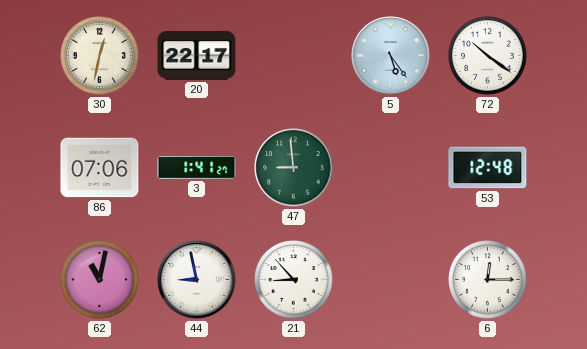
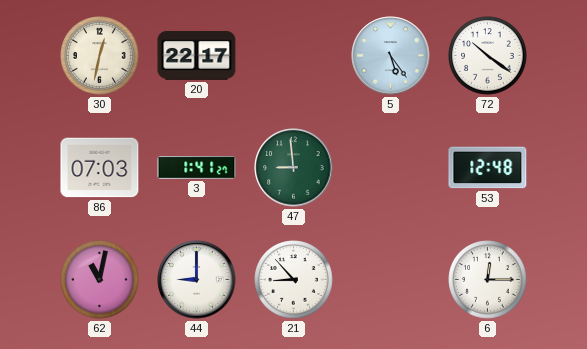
86: 07:06 -> 07:03
44: 8:58 -> 9:00
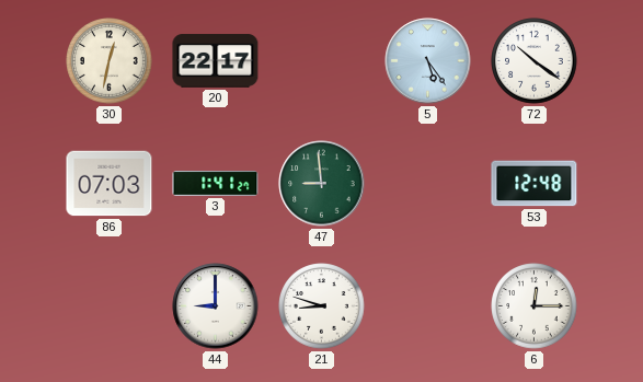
62: 11:02 -> none
21: 8:53 -> 8:48
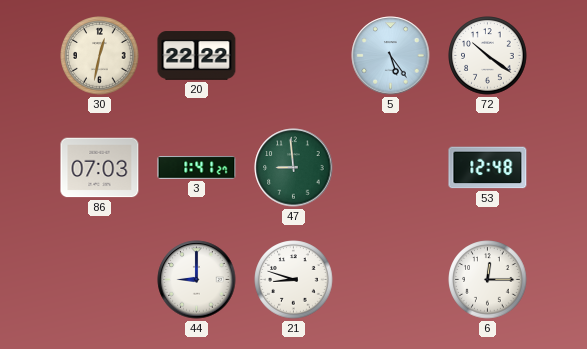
20: 22:17 -> 22:22
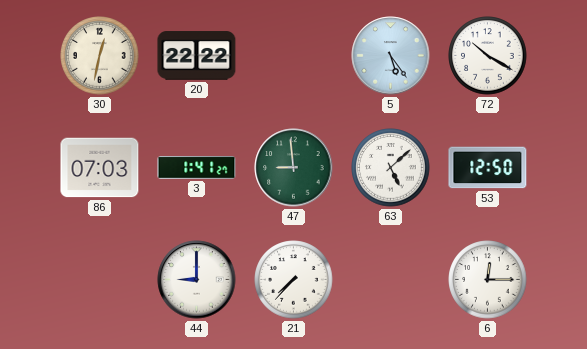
72: 10:21 -> 10:20
63: none -> 5:08
53: 12:48 -> 12:50
21: 8:48 -> 7:37
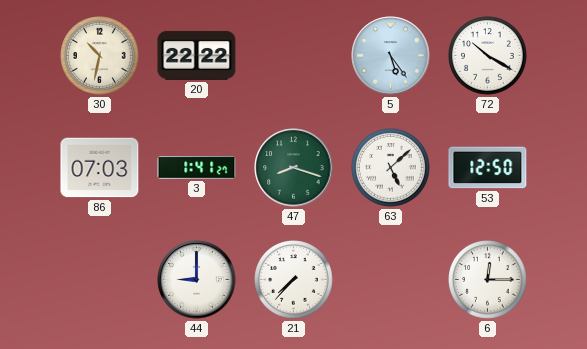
30: 12:32 -> 10:32
47: 8:59 -> 8:18
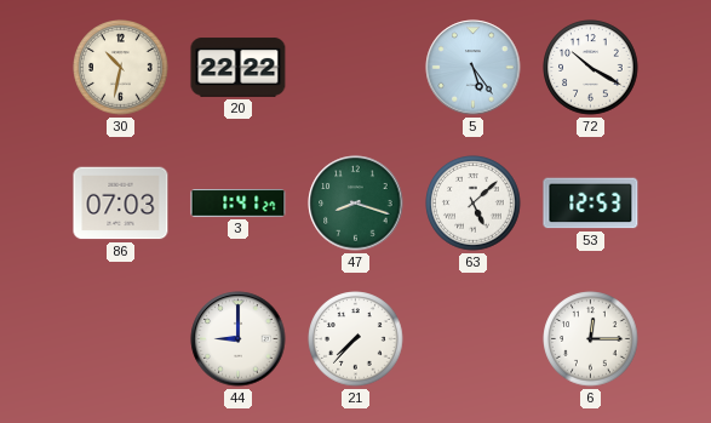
53: 12:50 -> 12:53
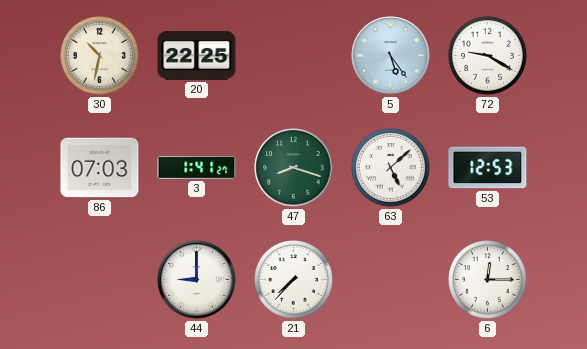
20: 22:22 -> 22:25
72: 10:20 -> 9:20
